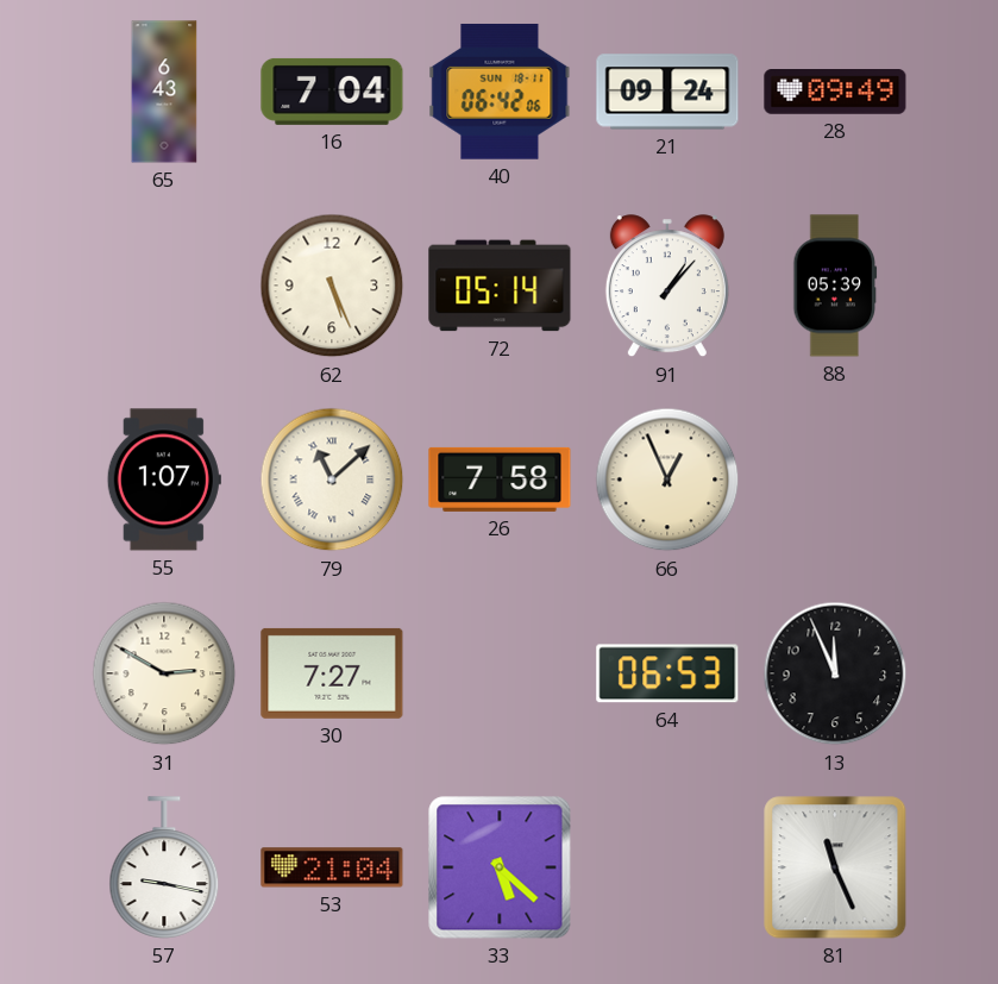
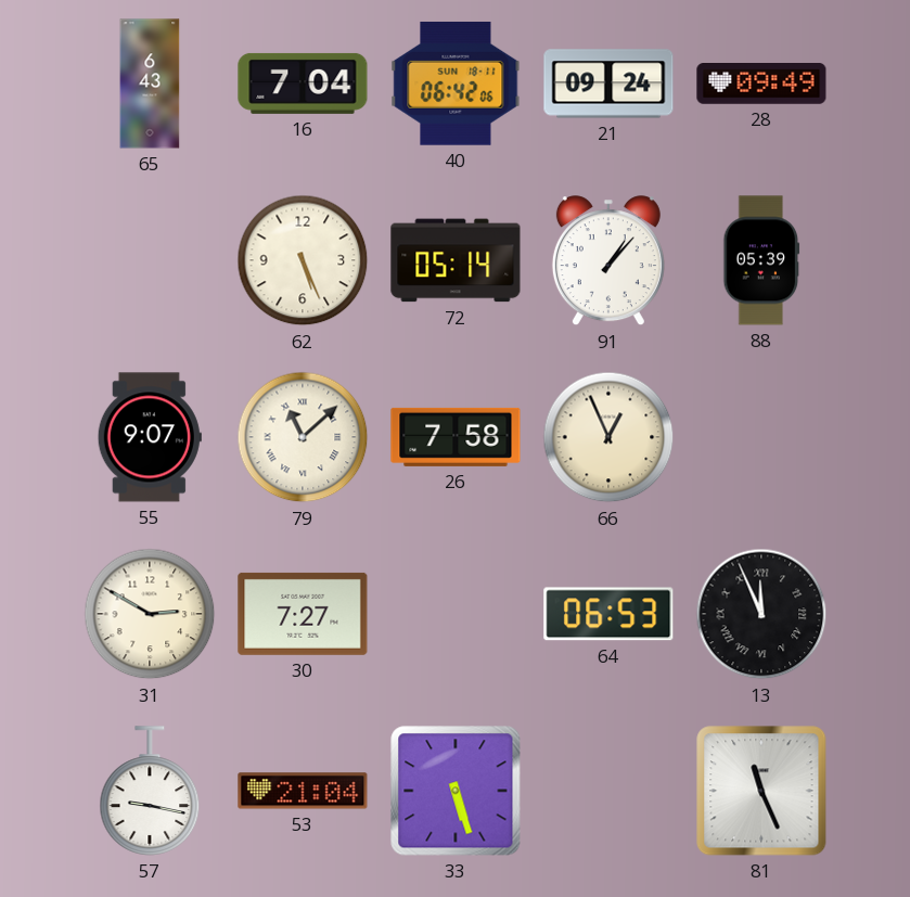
55: 1:07 -> 9:07
13 numerals: Arabic -> Roman
33: 5:22 -> 5:27
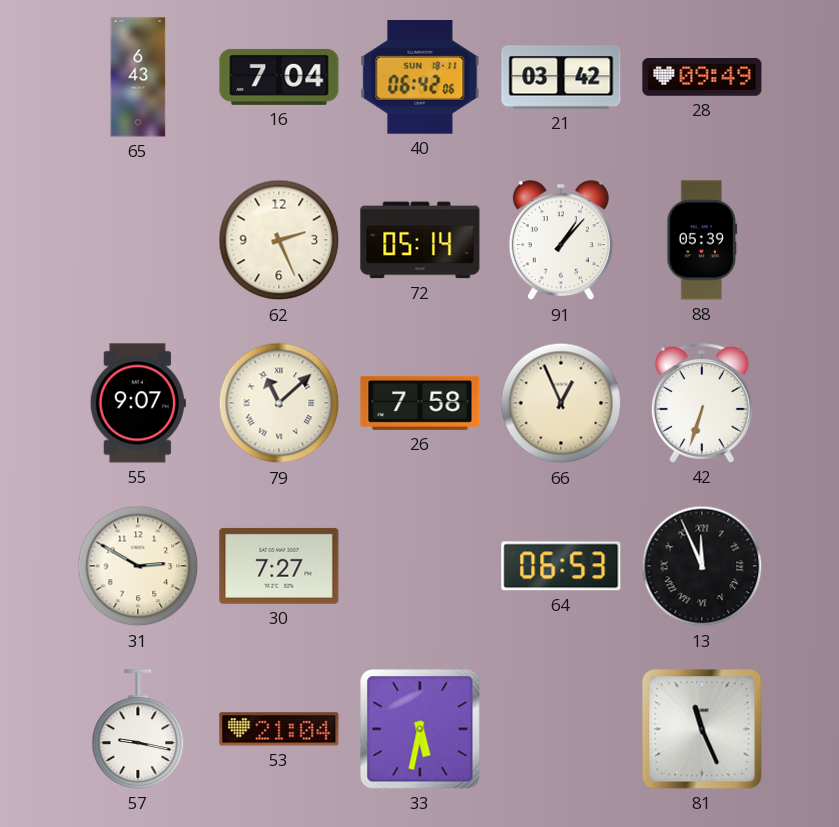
21: 09:24 -> 03:42
62: 5:26 -> 2:26
42: none -> 6:33
33: 5:27 -> 5:32
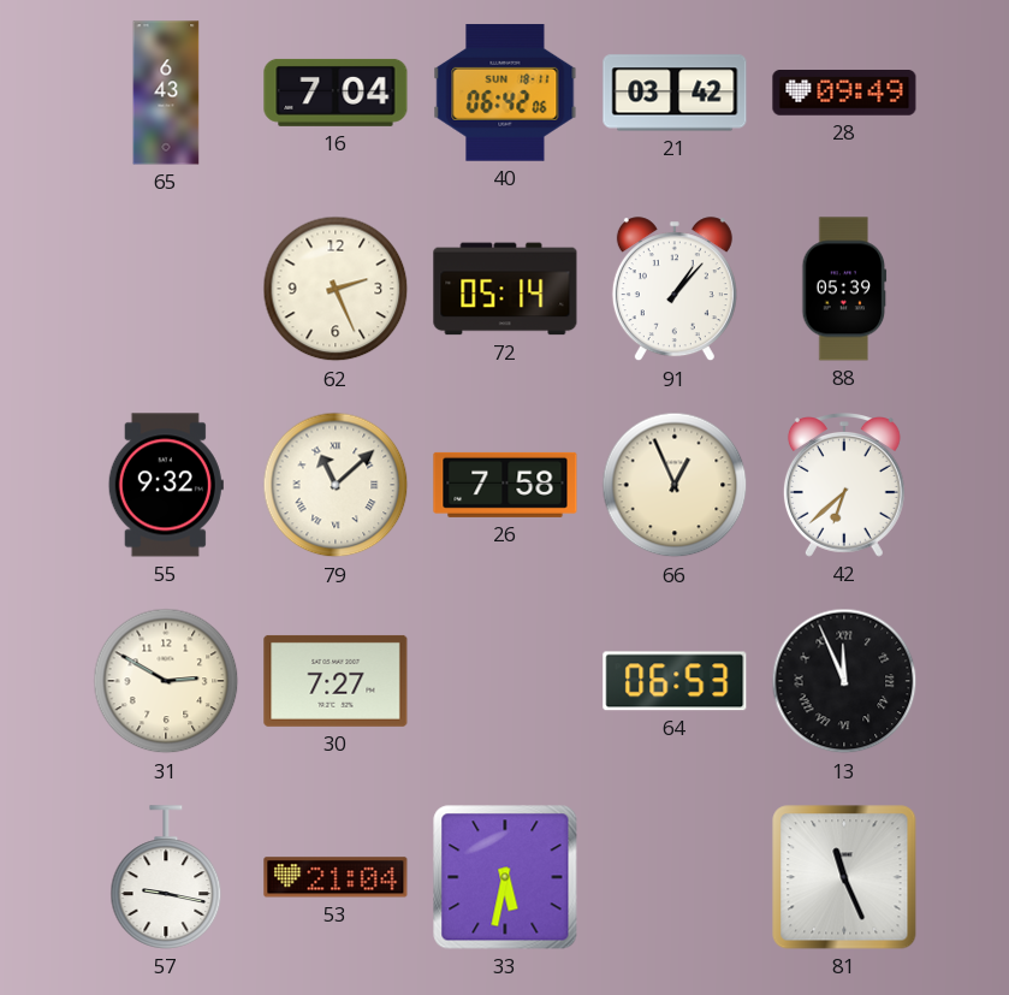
55: 9:07 -> 9:32
42: 6:33 -> 6:38
